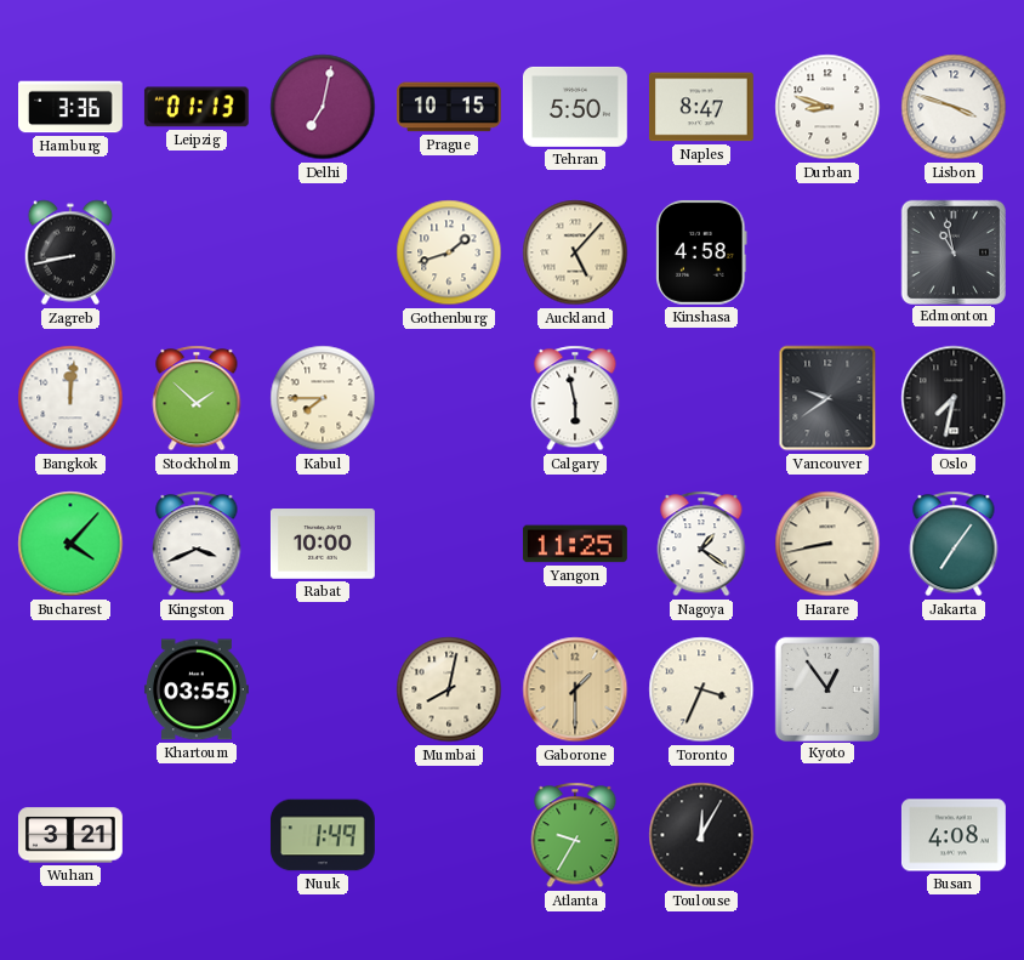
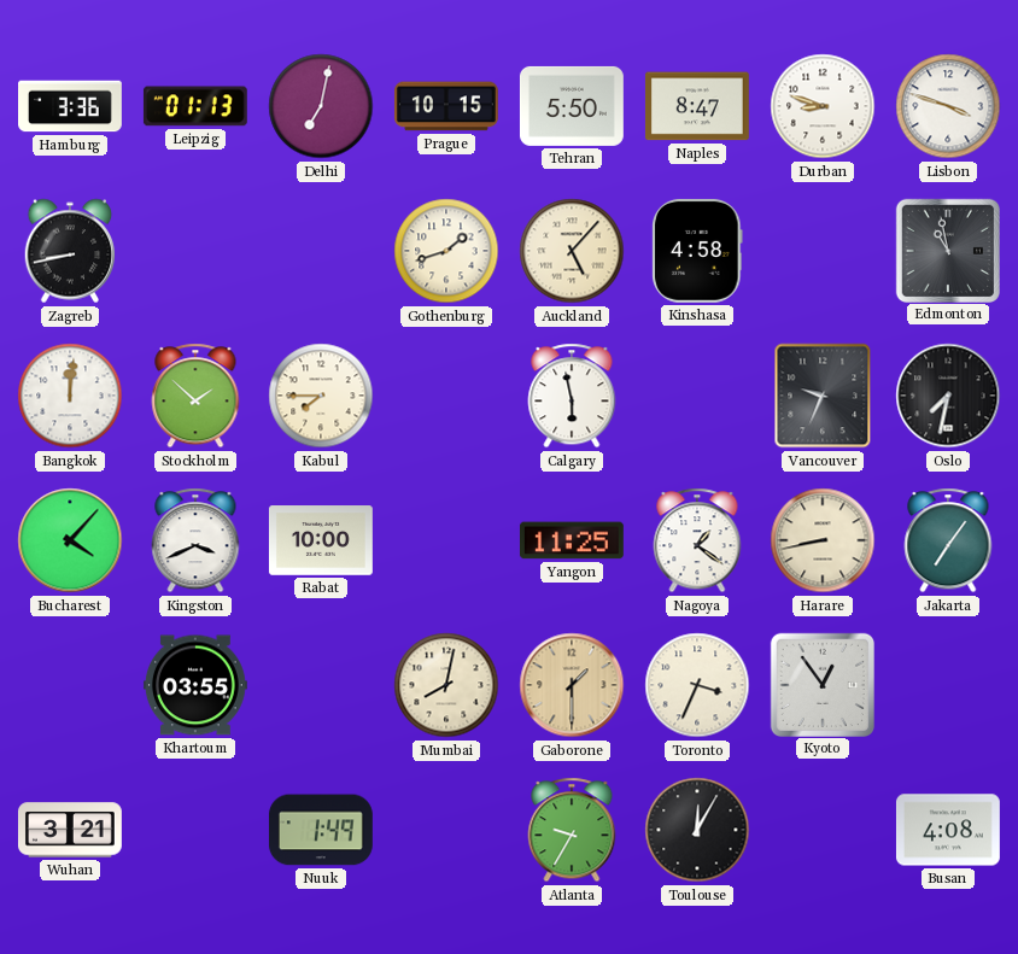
Vancouver: 9:39 -> 9:34
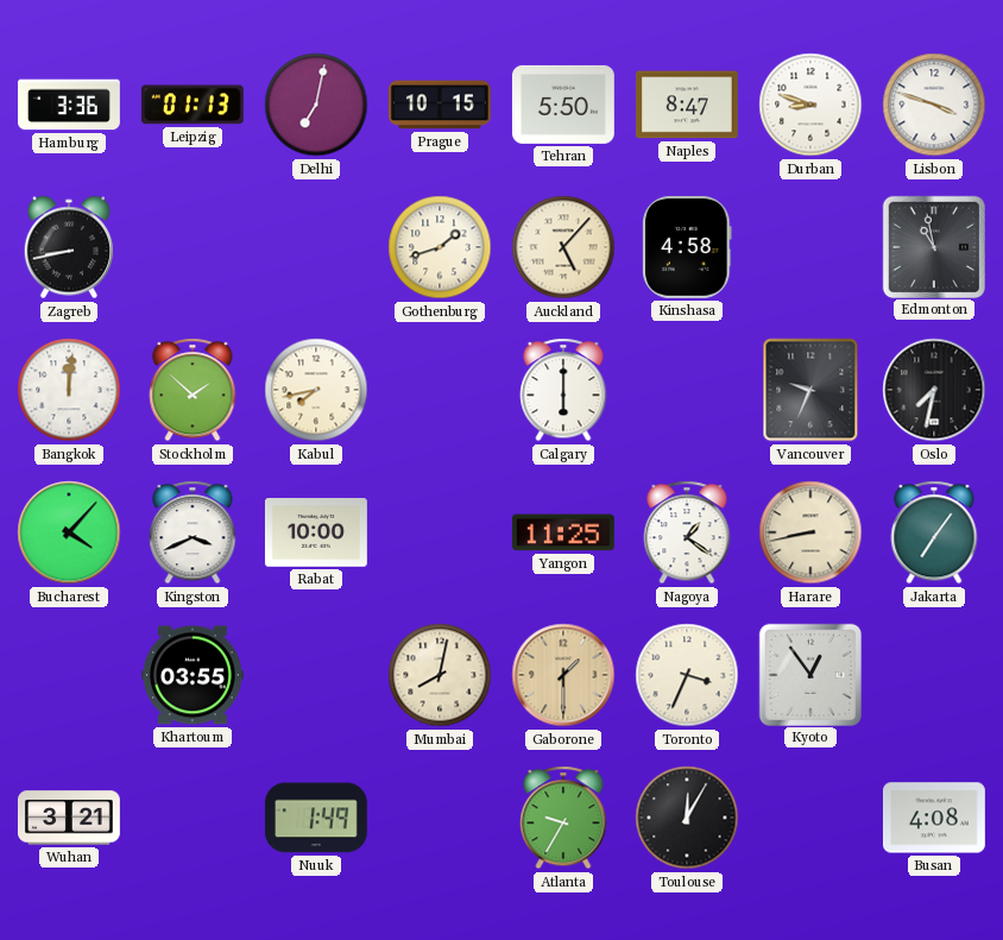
Kabul: 7:45 -> 7:43
Calgary: 5:58 -> 6:00
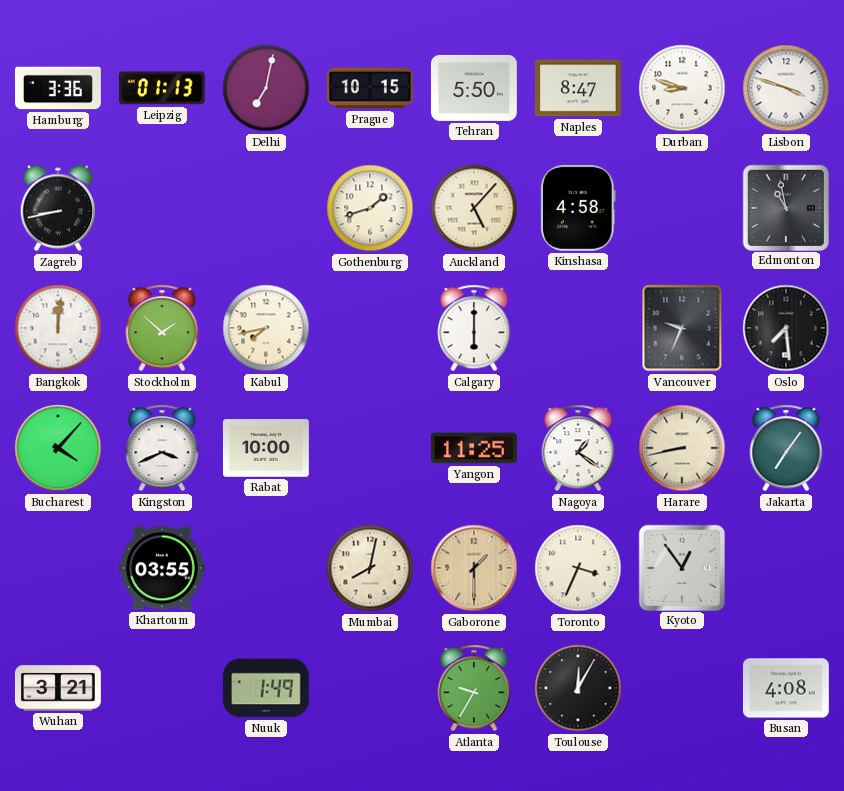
Oslo: 7:32 -> 7:29
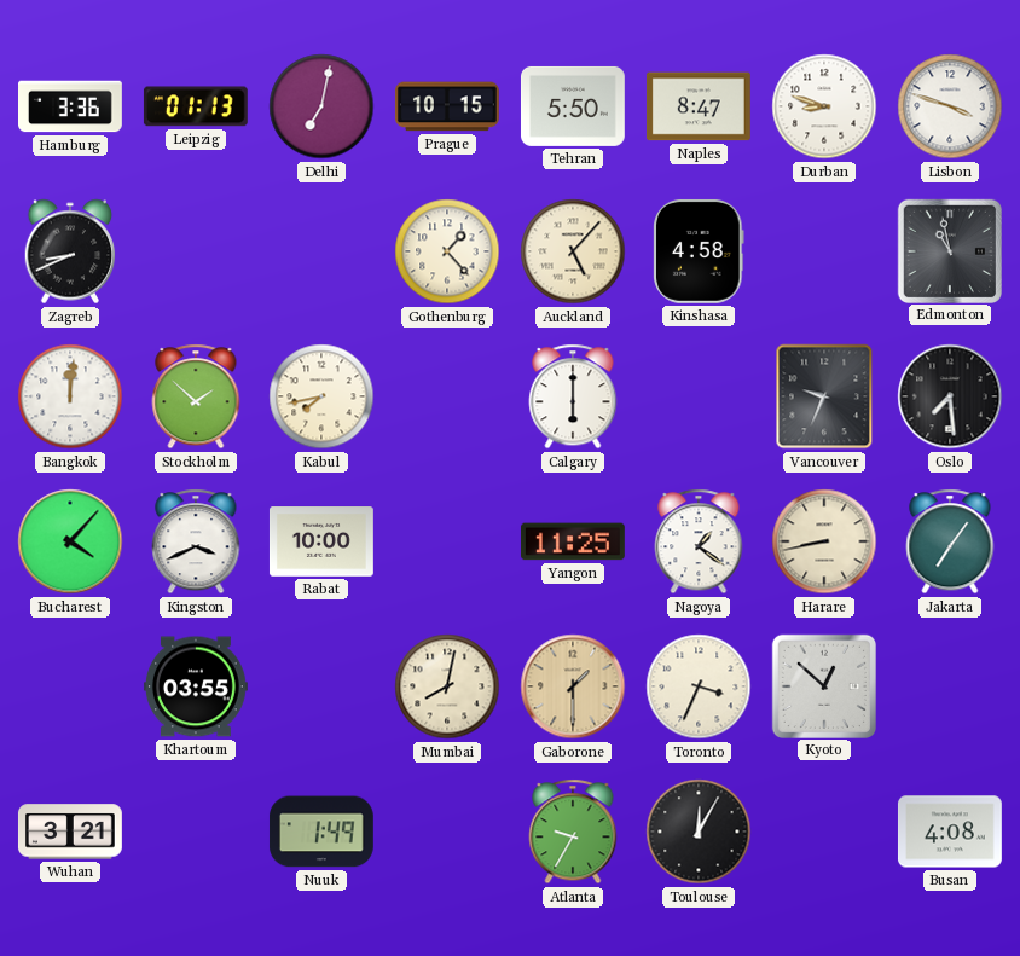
Zagreb: 8:43 -> 8:41
Gothenburg: 1:42 -> 1:23
Kyoto: 12:54 -> 12:52
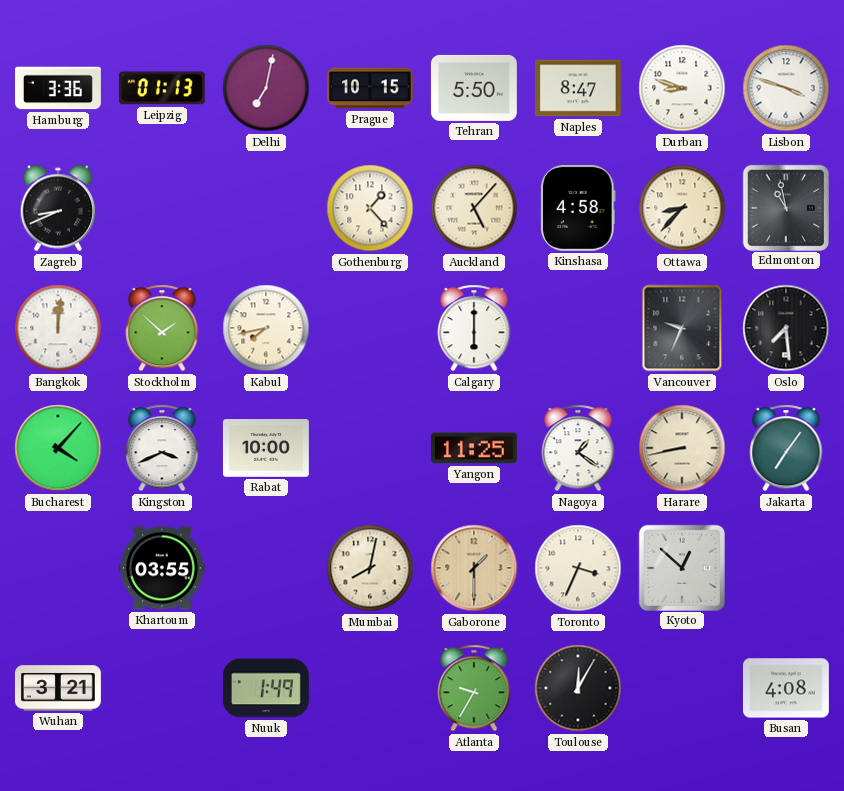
Ottawa: none -> 8:37
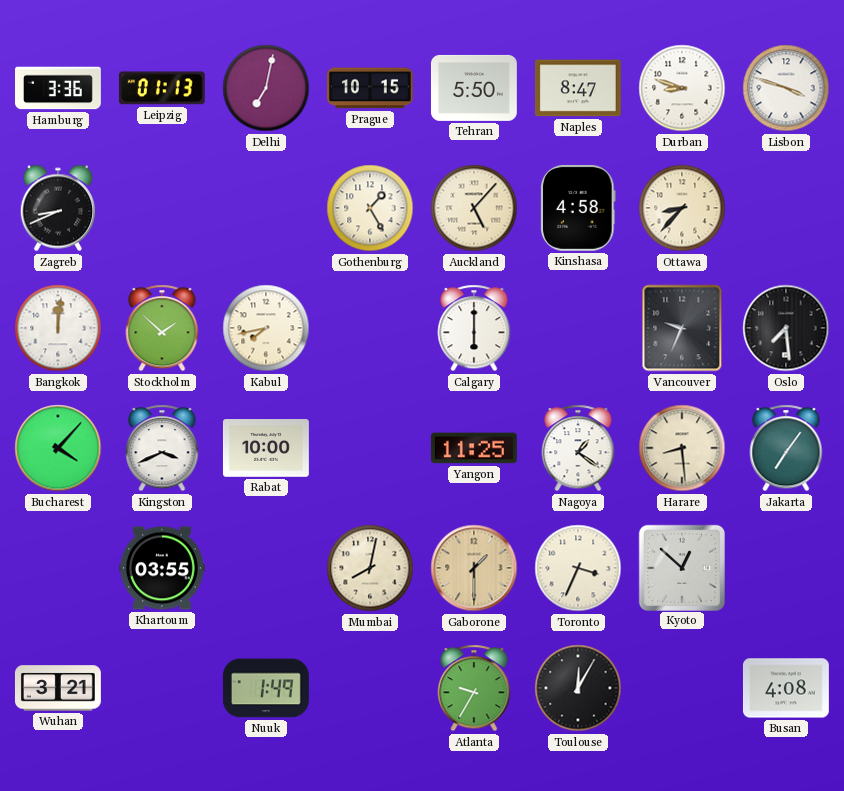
Gothenburg: 1:23 -> 1:25
Edmonton: 10:58 -> none
Harare: 8:43 -> 8:29
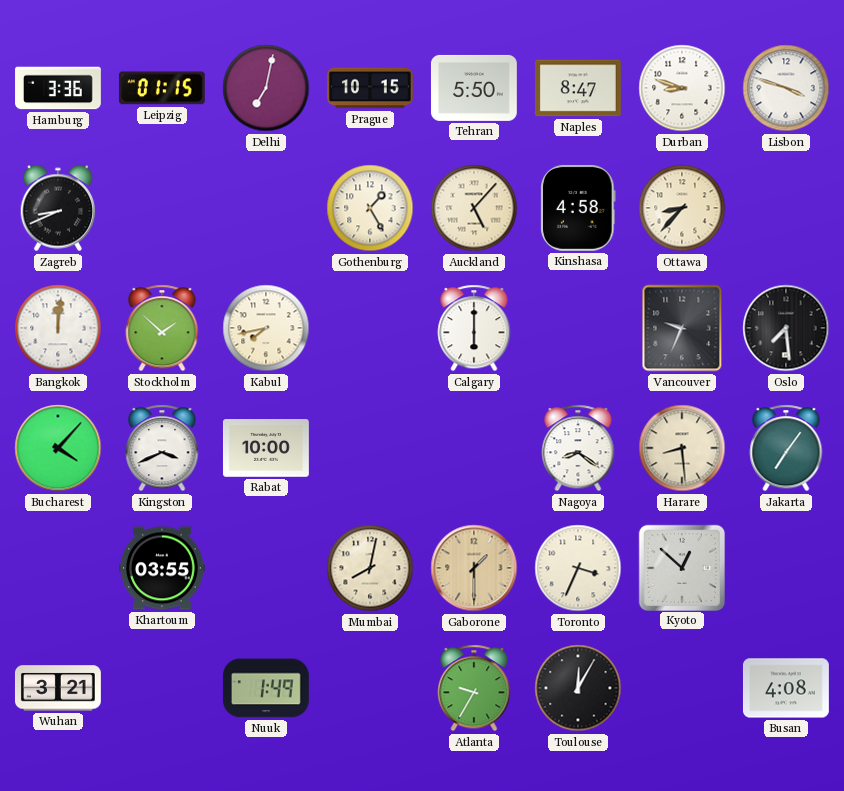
Leipzig: 01:13 -> 01:15
Yangon: 11:25 -> none
Nagoya: 1:21 -> 8:21
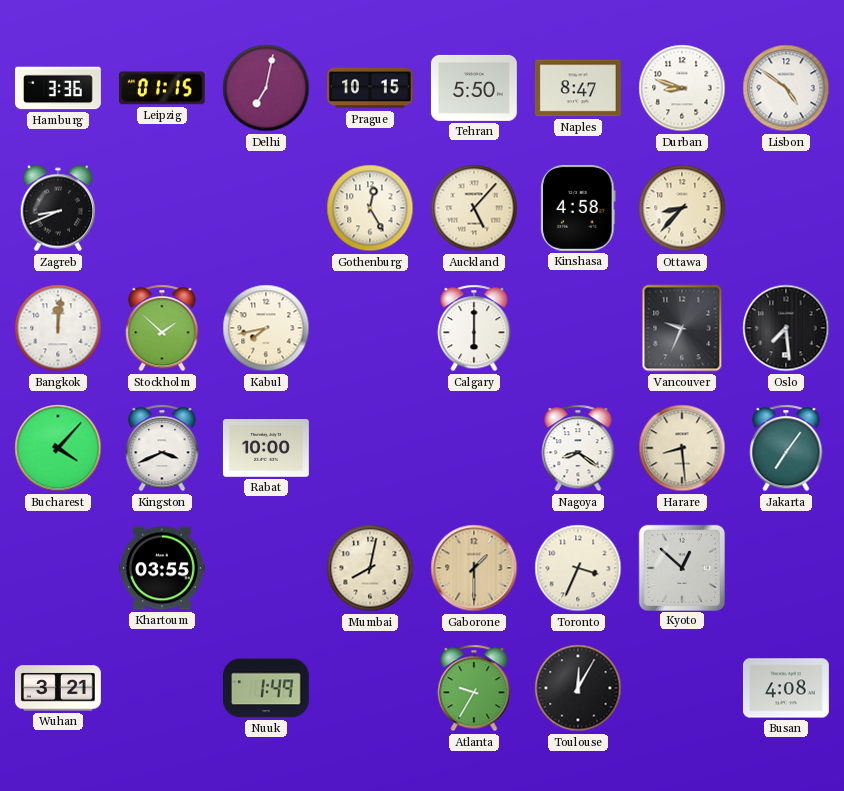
Lisbon: 3:48 -> 4:51
Gothenburg: 1:25 -> 12:25
